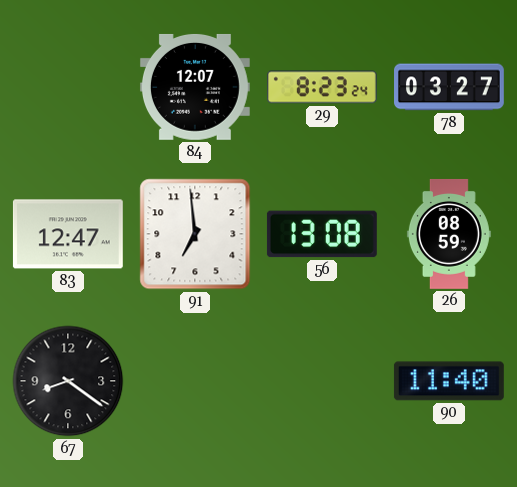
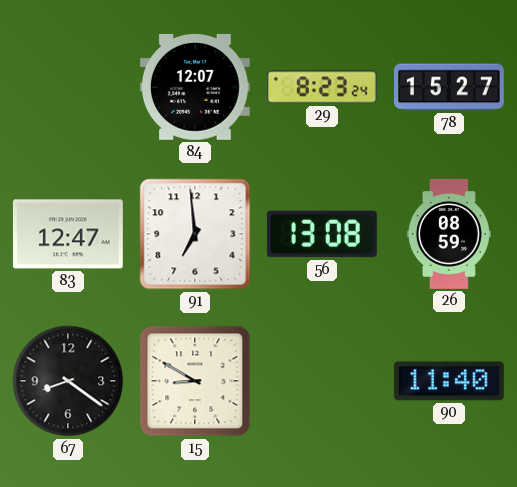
78: 03:27 -> 15:27
15: none -> 8:50
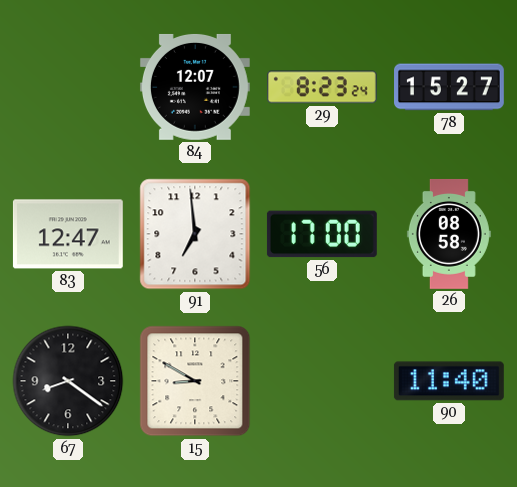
56: 13:08 -> 17:00
26: 08:59 -> 08:58
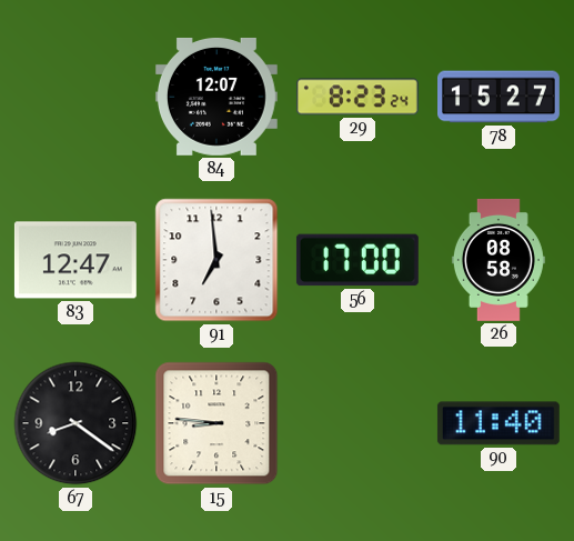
15: 8:50 -> 8:46
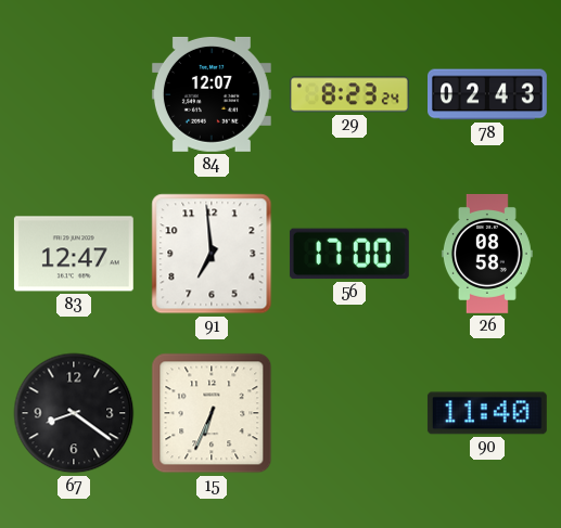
78: 15:27 -> 02:43
15: 8:46 -> 6:34
